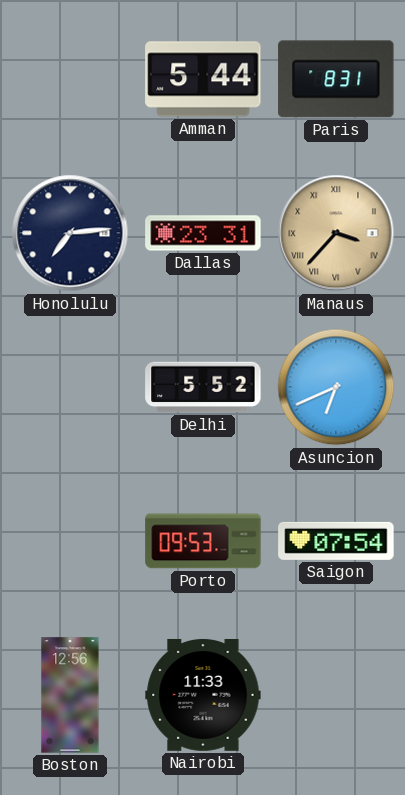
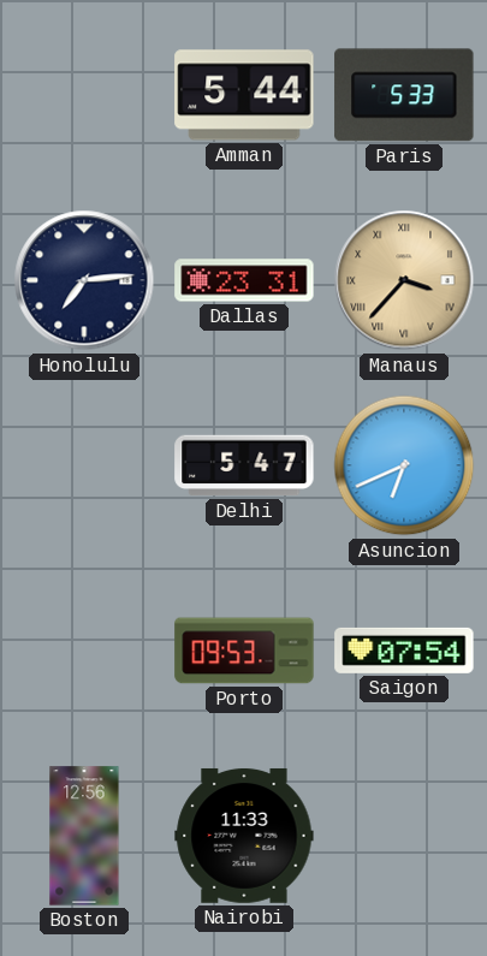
Paris: 8:31 -> 5:33
Delhi: 5:52 -> 5:47
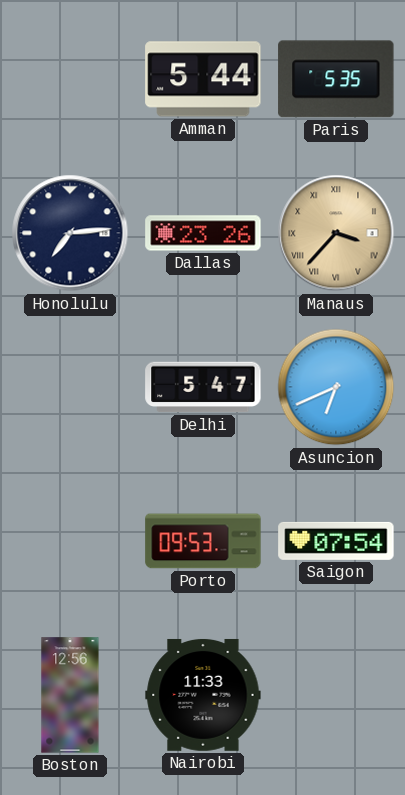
Paris: 5:33 -> 5:35
Dallas: 23:31 -> 23:26
